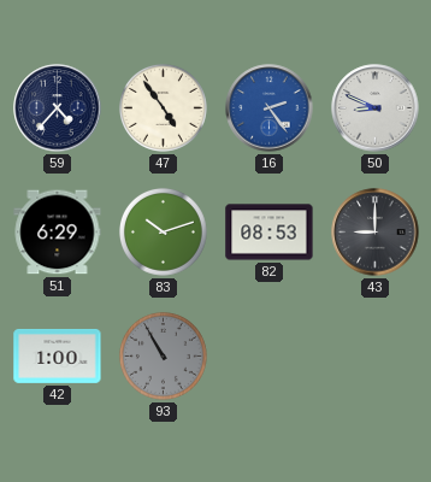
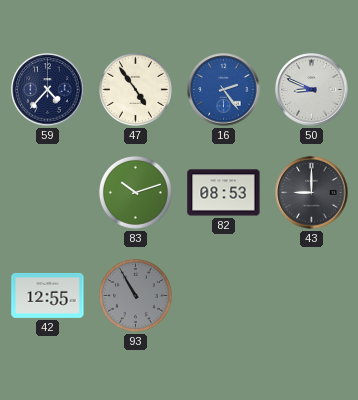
51: 6:29 -> none
42: 1:00 -> 12:55
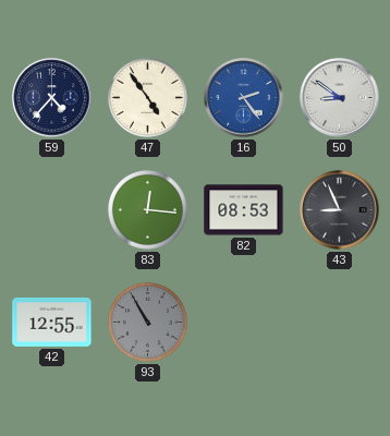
50: 8:49 -> 8:51
83: 10:12 -> 12:16
43: 9:00 -> 8:56
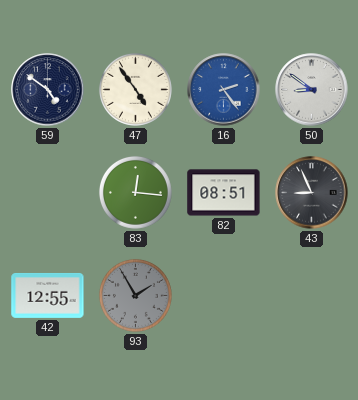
59: 4:37 -> 4:51
82: 08:53 -> 08:51
93: 10:55 -> 1:55
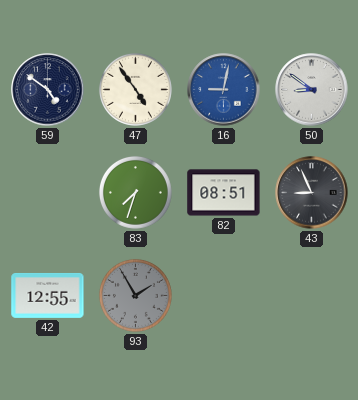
16: 2:24 -> 9:02
83: 12:16 -> 7:33
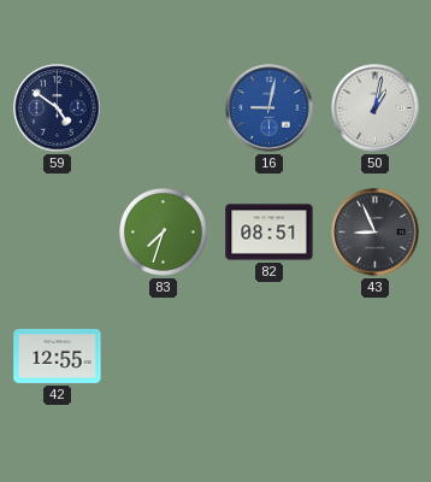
47: 4:54 -> none
50: 8:51 -> 1:02
93: 1:55 -> none
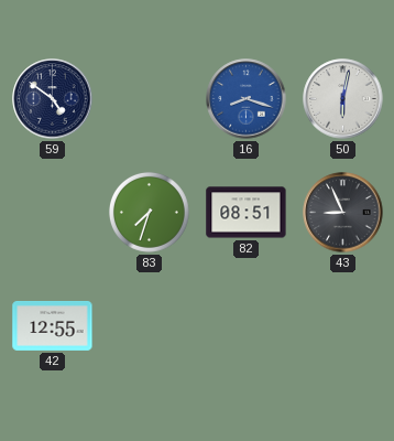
16: 9:02 -> 8:18
50: 1:02 -> 6:02
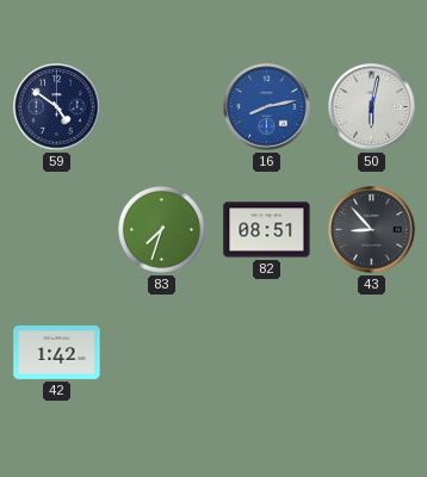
16: 8:18 -> 8:13
43: 8:56 -> 8:53
42: 12:55 -> 1:42
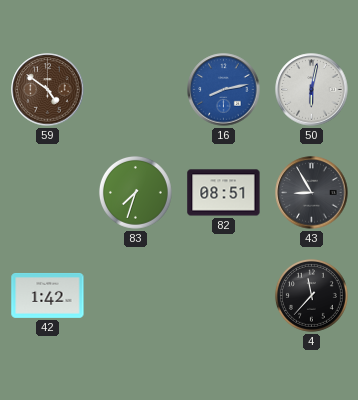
59 dial: navy -> brown
43: 8:53 -> 8:55
4: none -> 11:37
